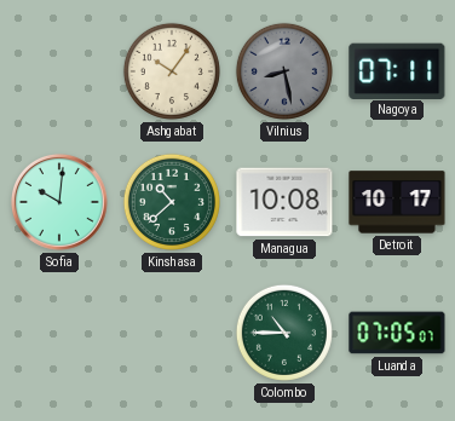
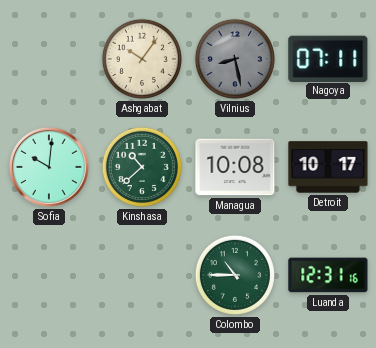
Luanda: 07:05 -> 12:31
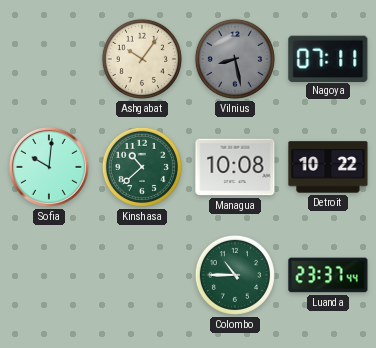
Detroit: 10:17 -> 10:22
Luanda: 12:31 -> 23:37
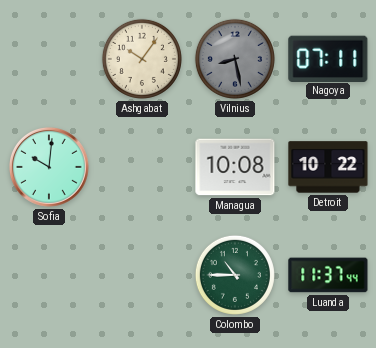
Kinshasa: 10:38 -> none
Luanda: 23:37 -> 11:37
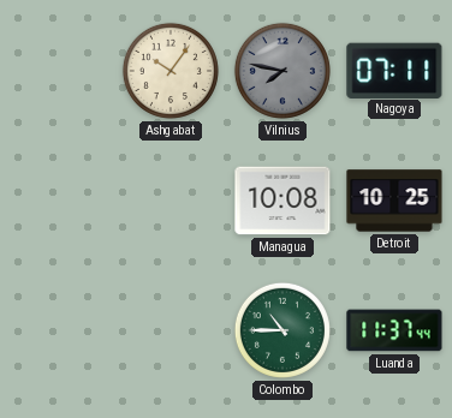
Vilnius: 8:28 -> 7:47
Sofia: 10:01 -> none
Detroit: 10:22 -> 10:25
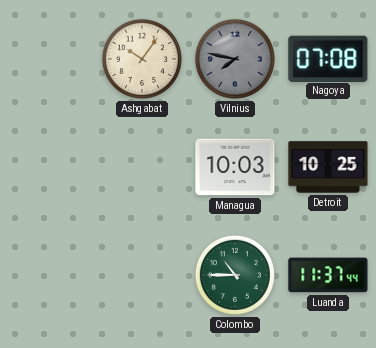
Nagoya: 07:11 -> 07:08
Managua: 10:08 -> 10:03
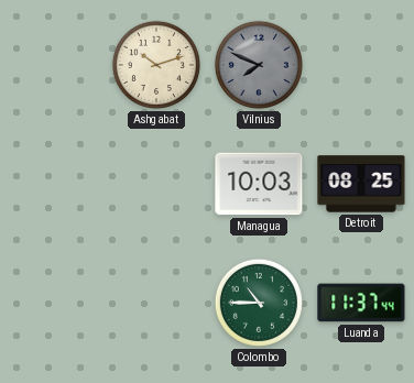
Ashgabat: 10:06 -> 10:12
Vilnius: 7:47 -> 7:49
Nagoya: 07:08 -> none
Detroit: 10:25 -> 08:25
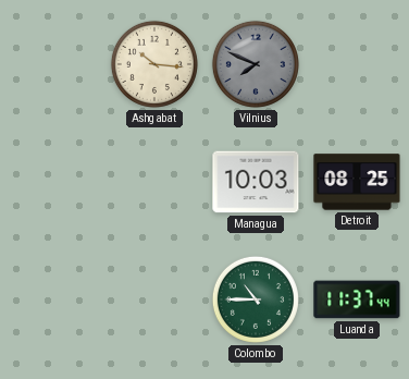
Ashgabat: 10:12 -> 10:16
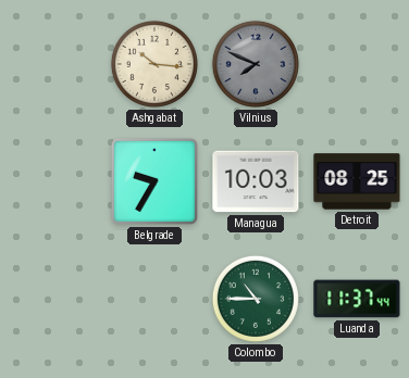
Belgrade: none -> 9:35
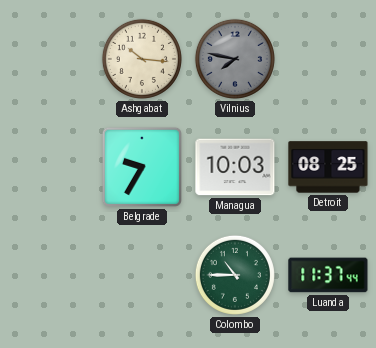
Vilnius: 7:49 -> 7:47
